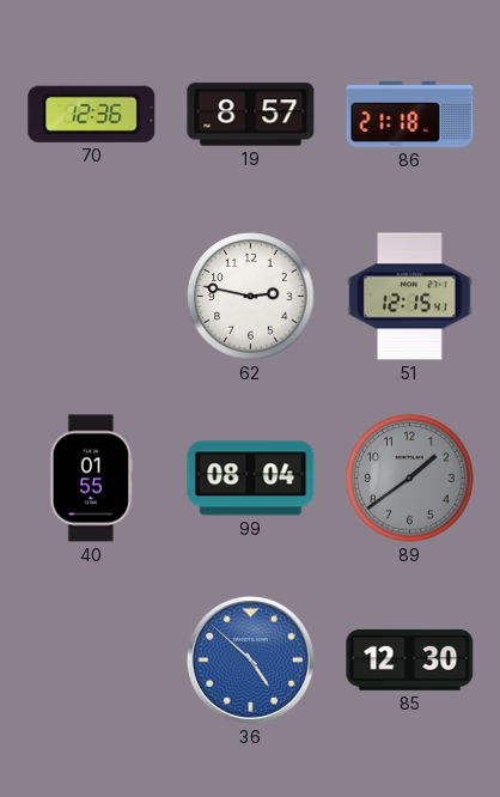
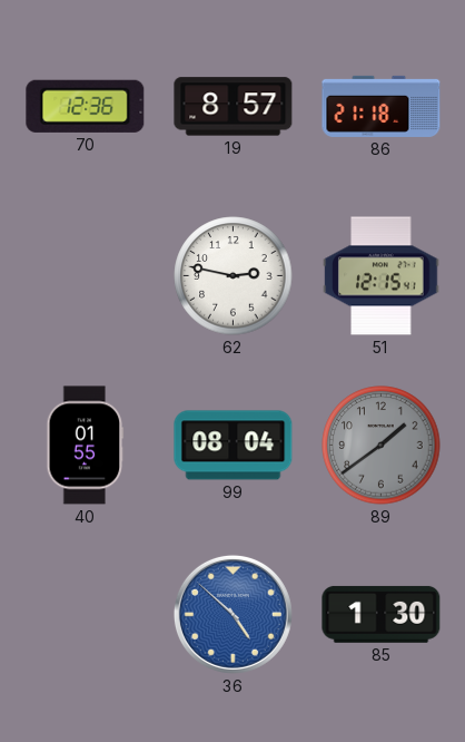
85: 12:30 -> 1:30
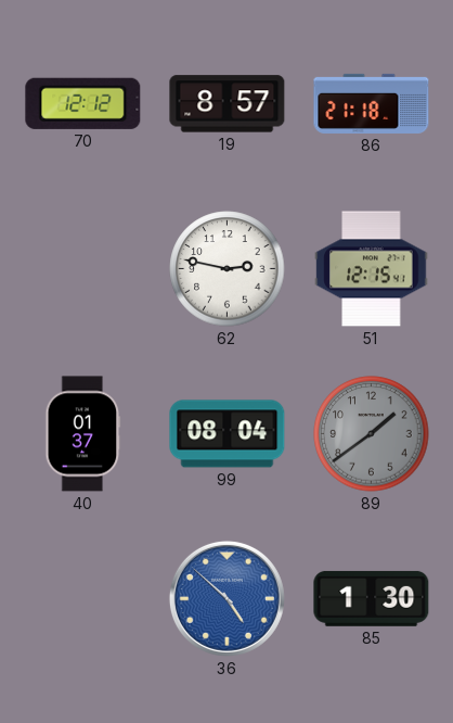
70: 12:36 -> 12:12
40: 01:55 -> 01:37
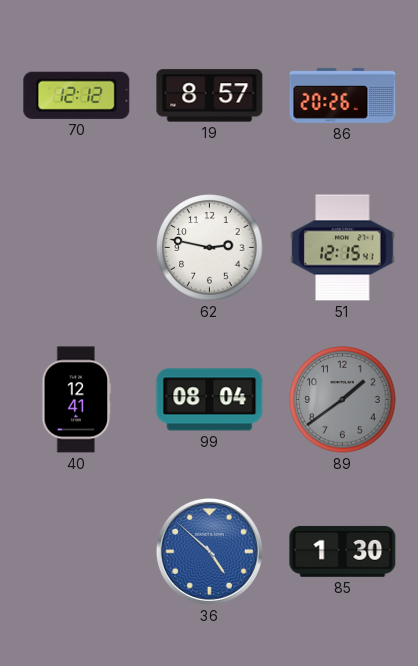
86: 21:18 -> 20:26
40: 01:37 -> 12:41
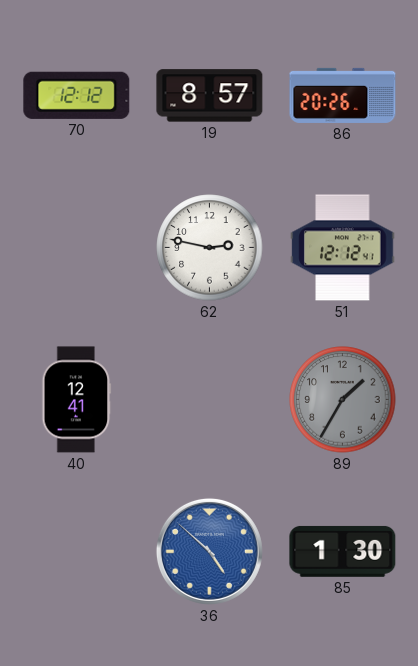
51: 12:15 -> 12:12
99: 08:04 -> none
89: 1:39 -> 1:35
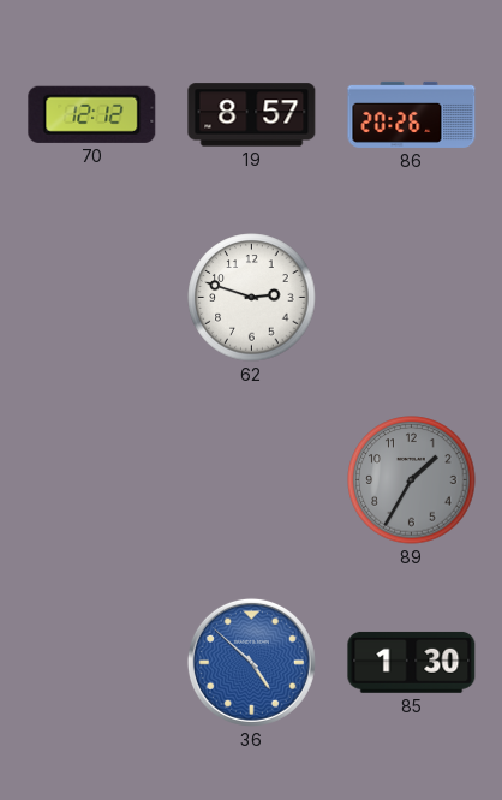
62: 2:47 -> 2:48
51: 12:12 -> none
40: 12:41 -> none
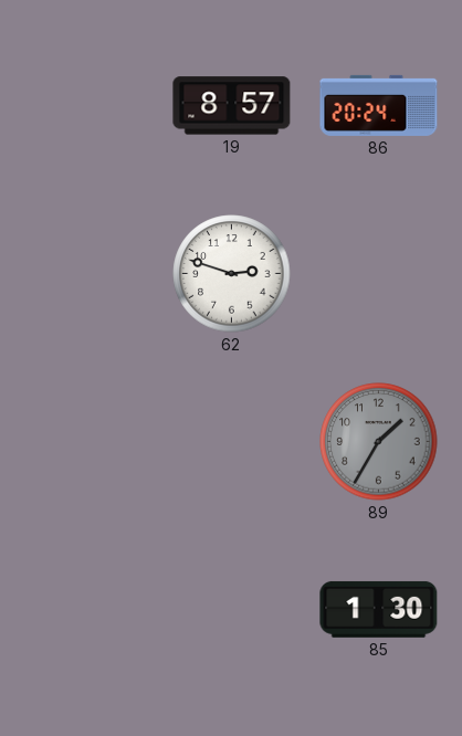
70: 12:12 -> none
86: 20:26 -> 20:24
36: 4:52 -> none
